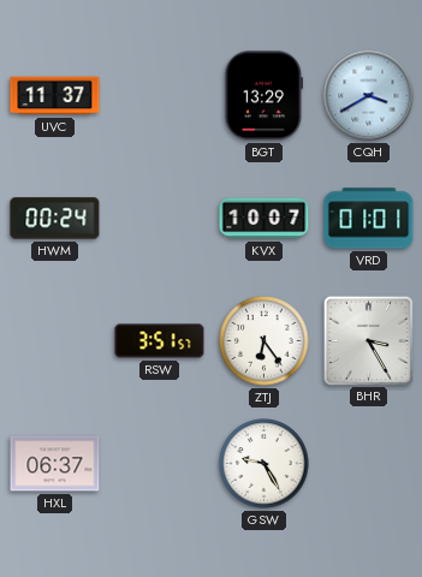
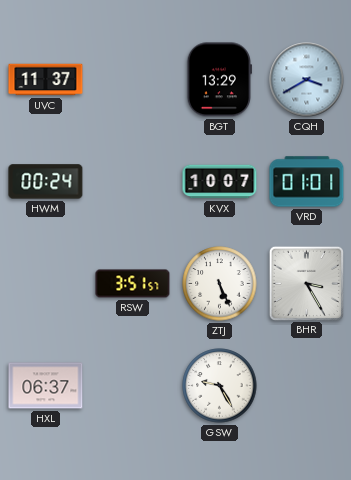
ZTJ: 6:24 -> 5:26
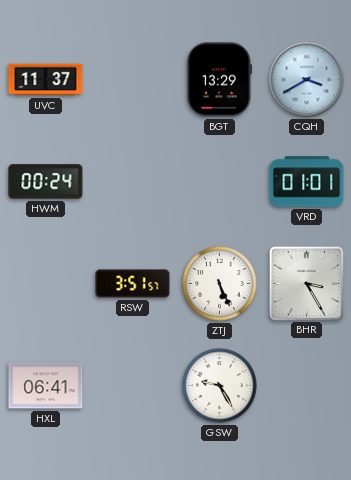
KVX: 10:07 -> none
HXL: 06:37 -> 06:41
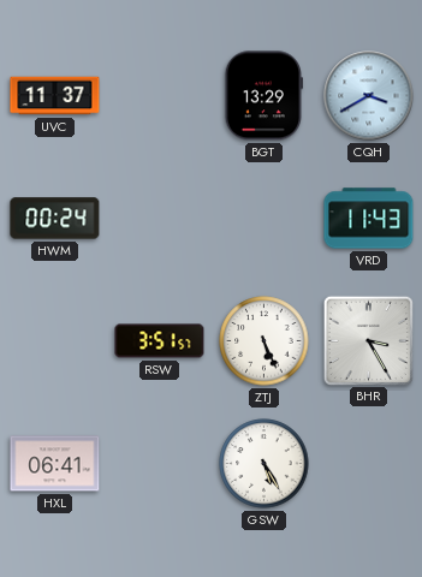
VRD: 01:01 -> 11:43
GSW: 9:25 -> 5:25
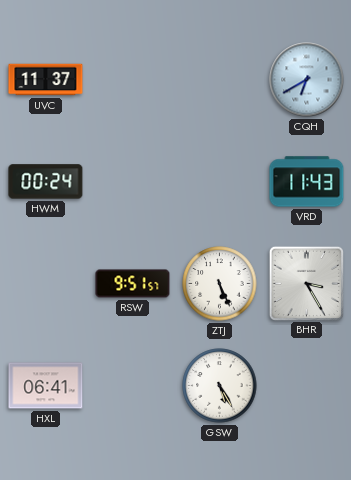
BGT: 13:29 -> none
CQH: 3:40 -> 6:40
RSW: 3:51 -> 9:51
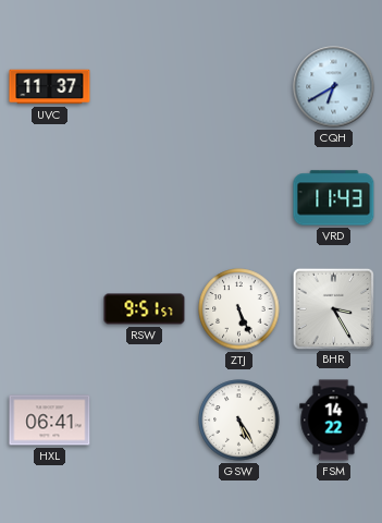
HWM: 00:24 -> none
FSM: none -> 14:22
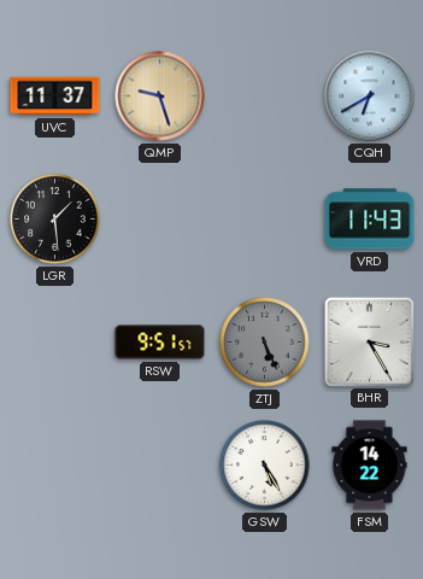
QMP: none -> 9:27
LGR: none -> 1:29
ZTJ dial: white -> grey
HXL: 06:41 -> none
